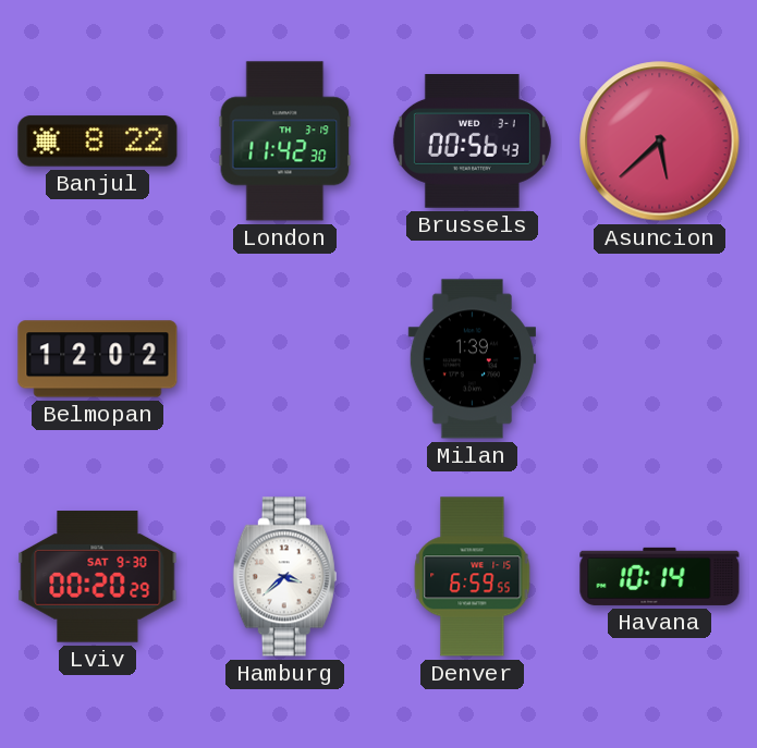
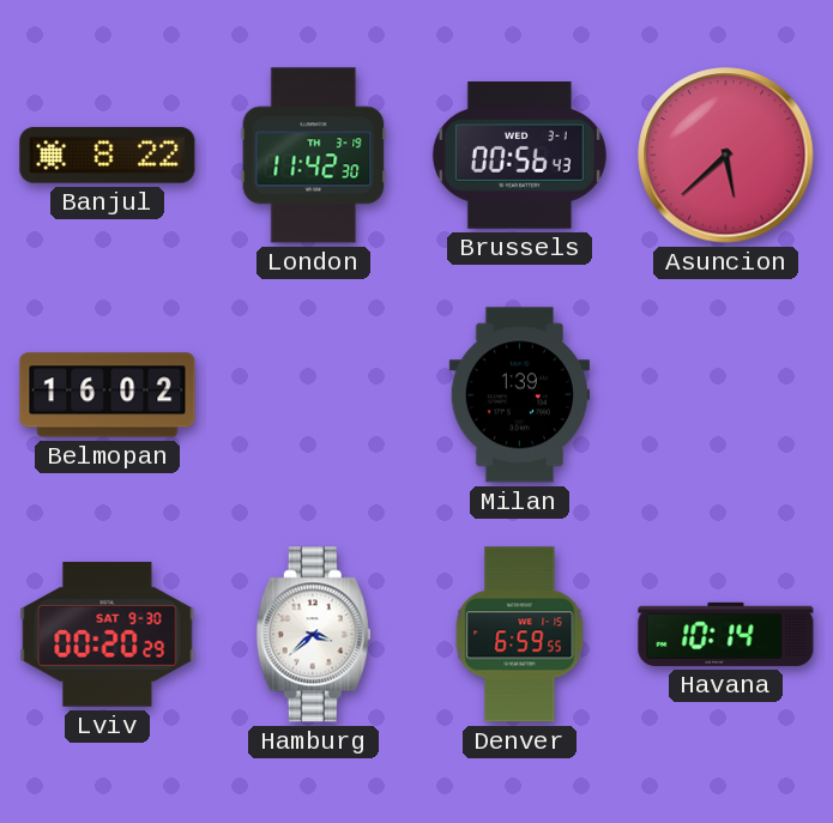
Belmopan: 12:02 -> 16:02
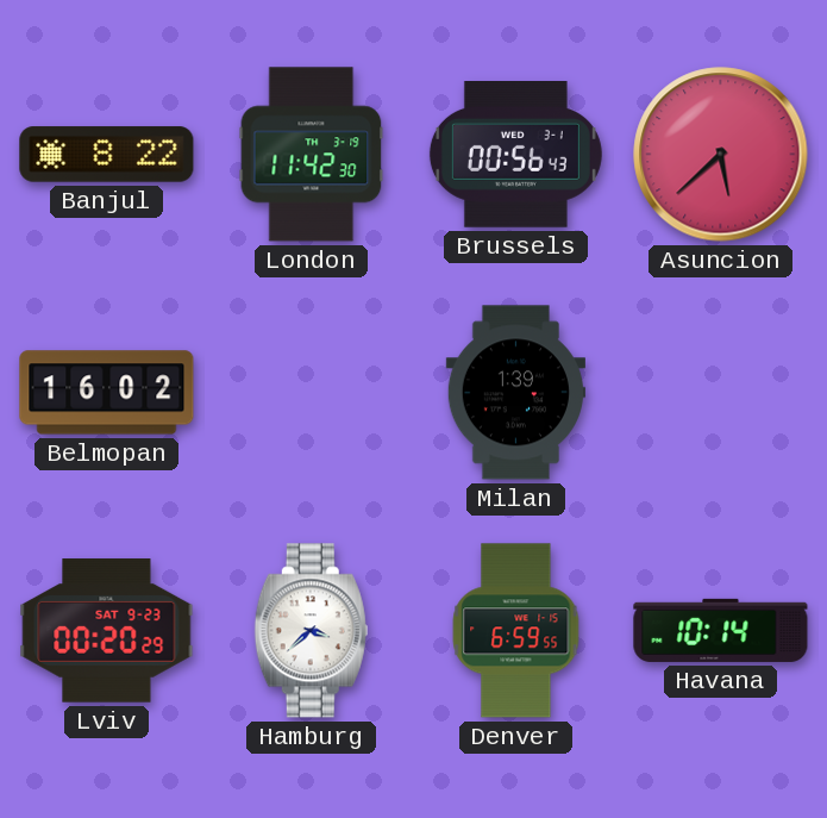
Lviv date: SAT 9-30 -> SAT 9-23
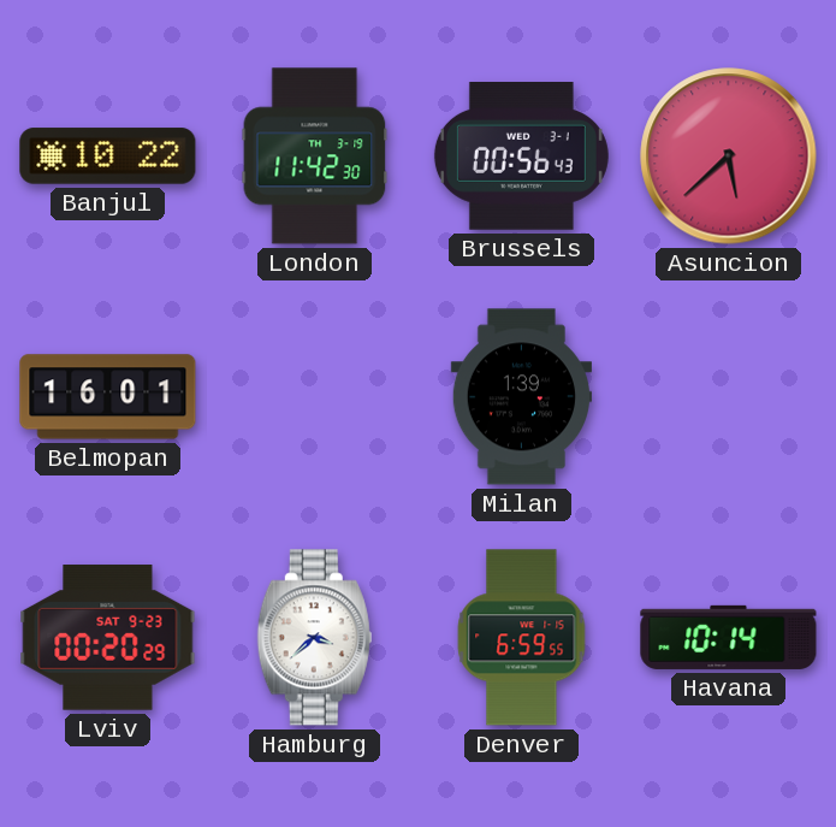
Banjul: 8:22 -> 10:22
Belmopan: 16:02 -> 16:01
